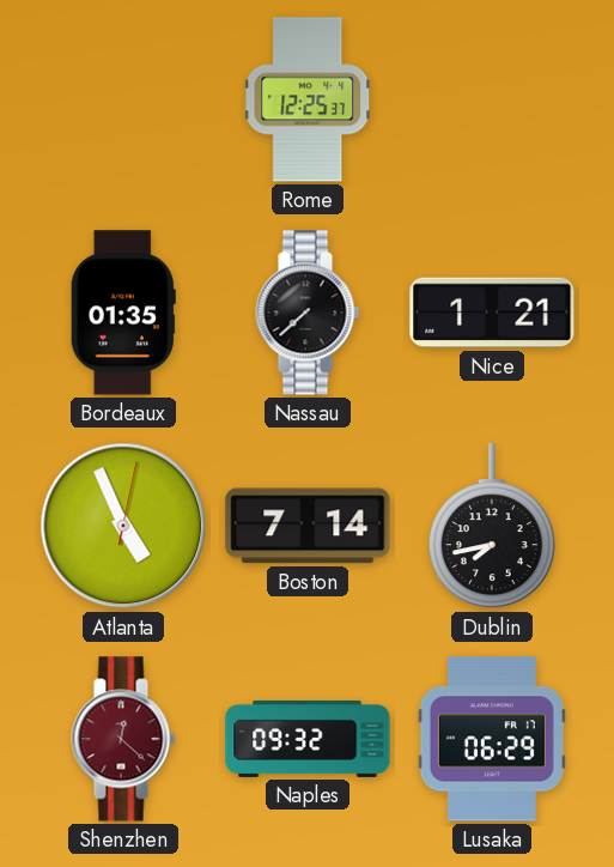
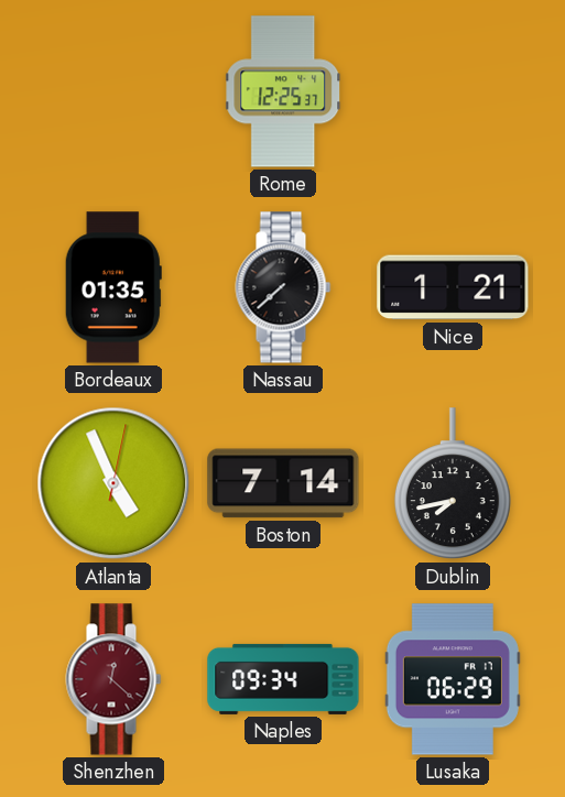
Naples: 09:32 -> 09:34
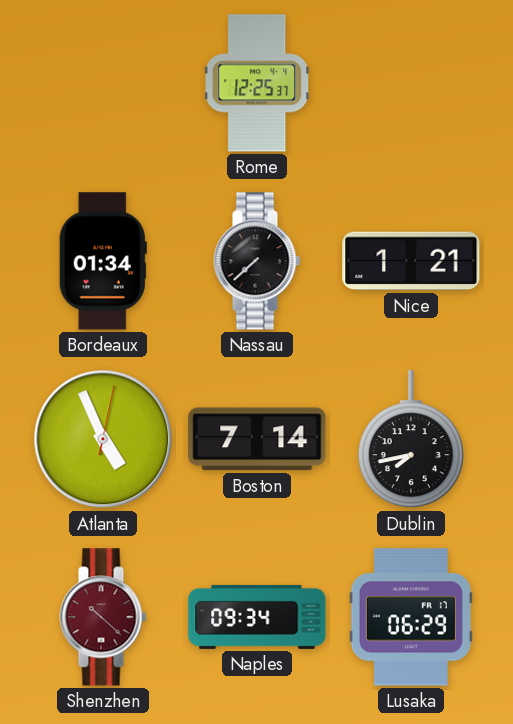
Bordeaux: 01:35 -> 01:34
Shenzhen: 12:22 -> 10:22
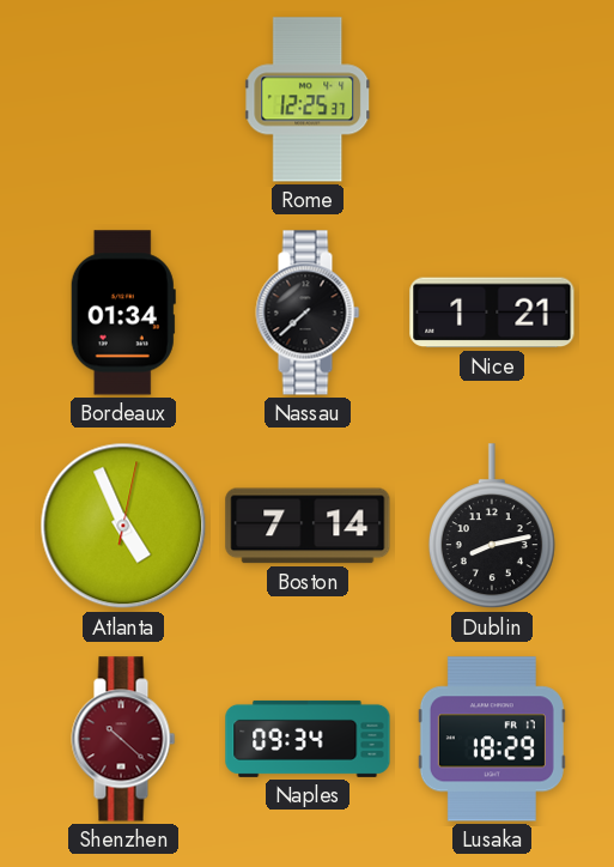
Dublin: 7:43 -> 8:13
Lusaka: 06:29 -> 18:29
